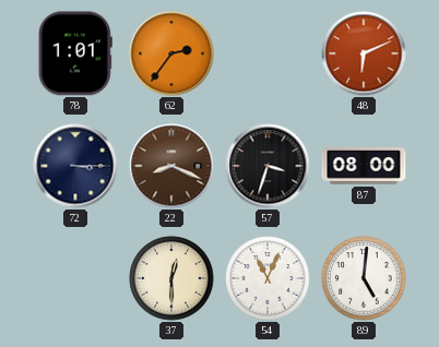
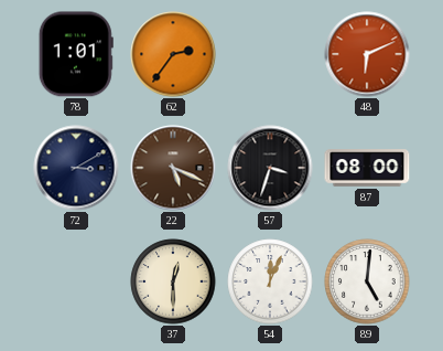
72: 3:15 -> 3:10
22: 8:19 -> 5:19
54: 11:04 -> 12:04
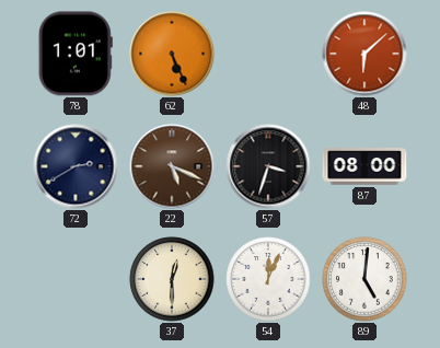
62: 2:36 -> 5:26
48: 6:11 -> 6:08
72: 3:10 -> 2:40
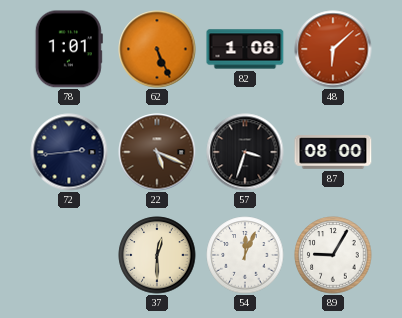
82: none -> 1:08
72: 2:40 -> 2:44
89: 5:01 -> 9:05
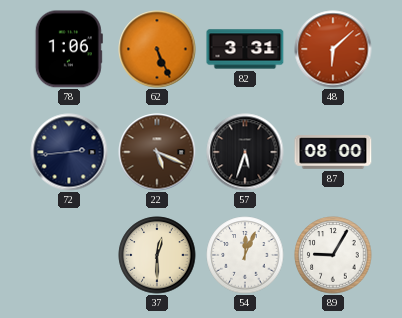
78: 1:01 -> 1:06
82: 1:08 -> 3:31
57: 3:33 -> 5:33
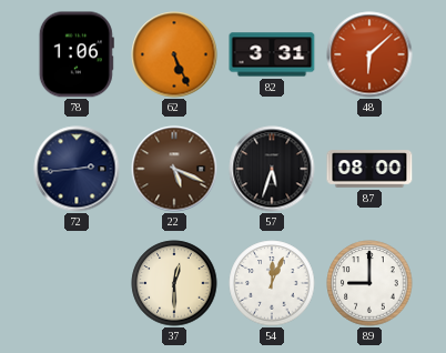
89: 9:05 -> 9:00
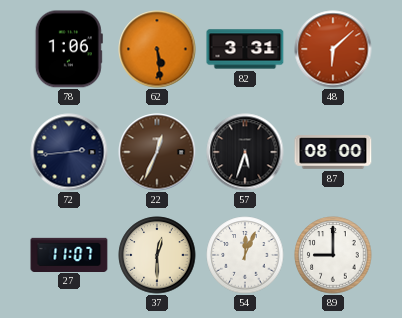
62: 5:26 -> 5:29
22: 5:19 -> 12:34
27: none -> 11:07
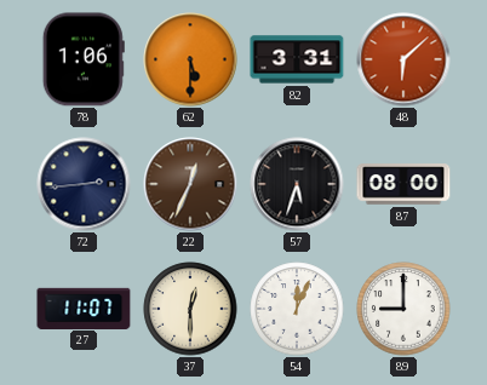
62: 5:29 -> 5:30
